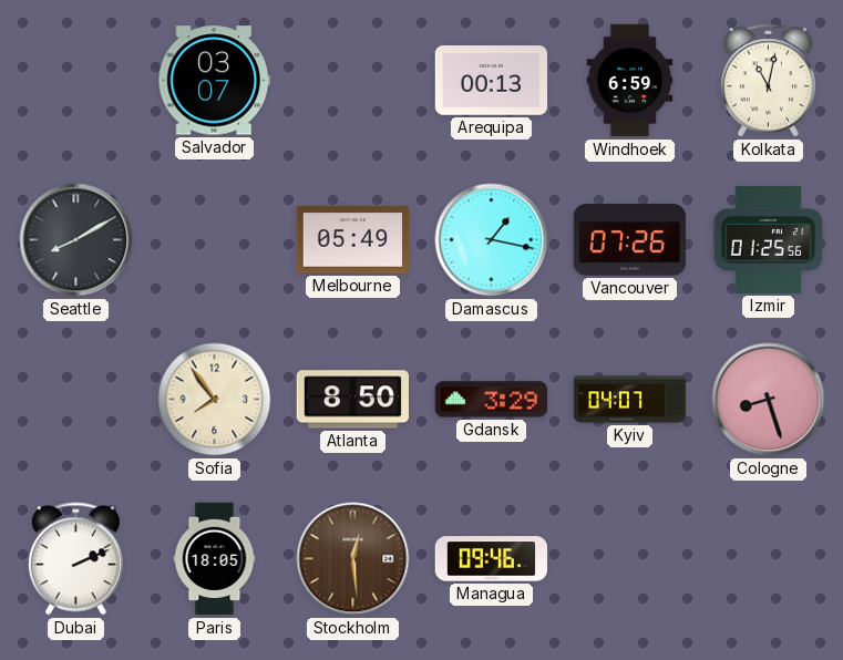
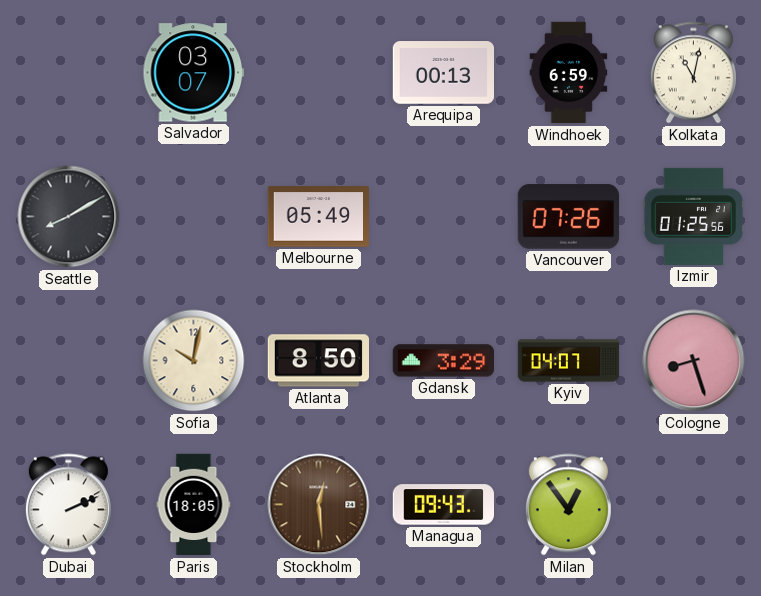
Damascus: 1:17 -> none
Sofia: 7:54 -> 10:02
Managua: 09:46 -> 09:43
Milan: none -> 12:54
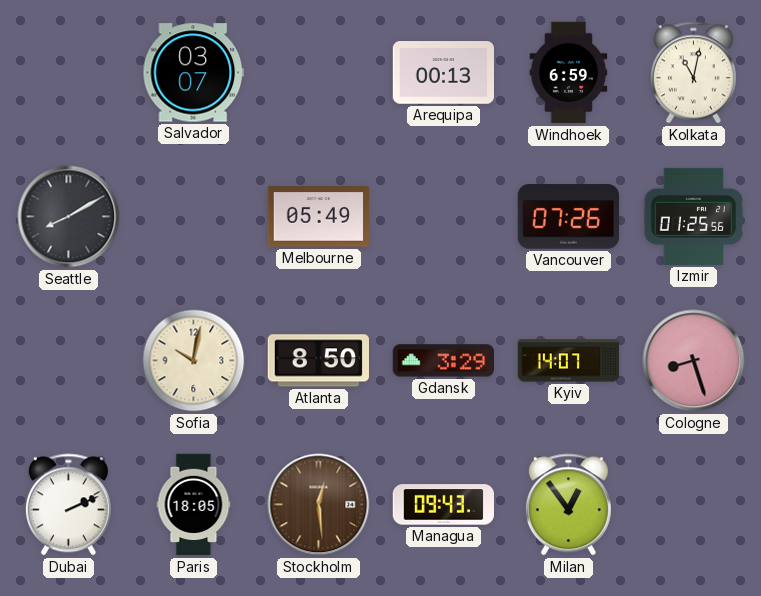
Kyiv: 04:07 -> 14:07
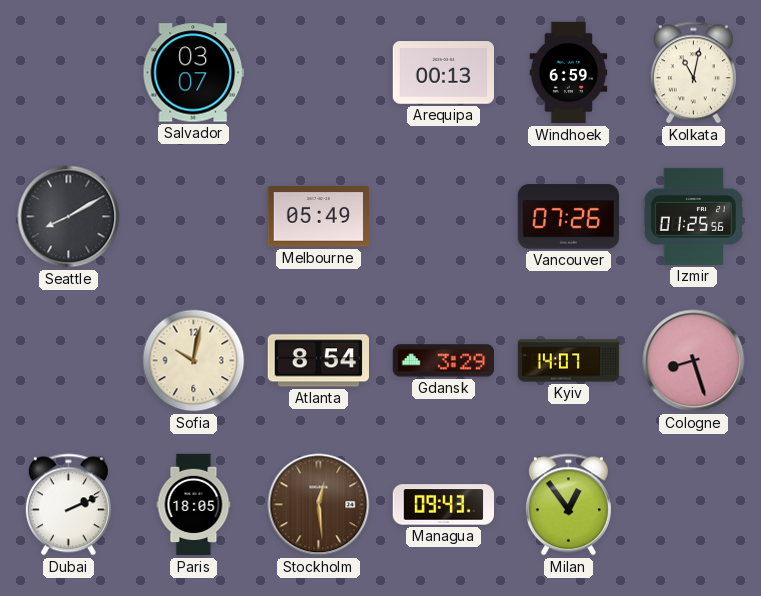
Atlanta: 8:50 -> 8:54
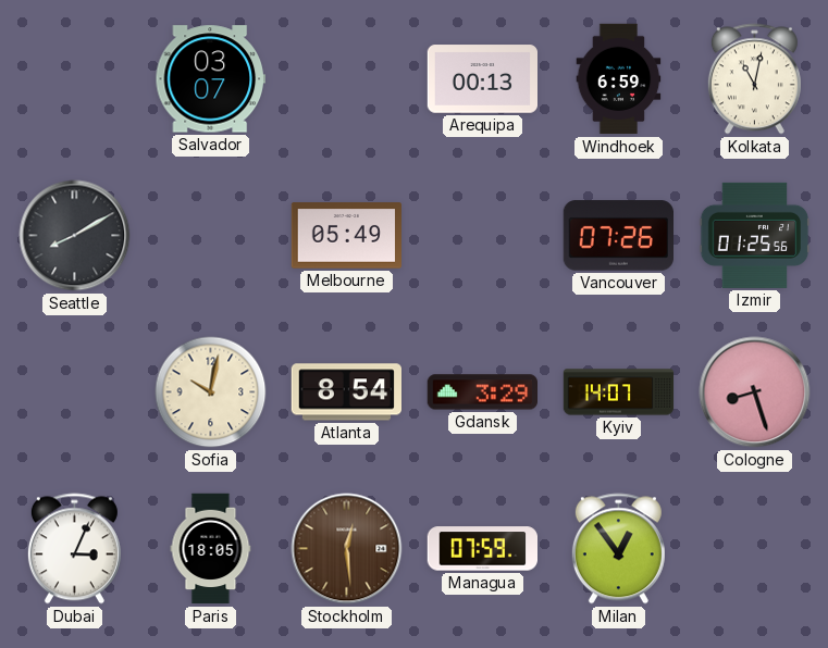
Dubai: 2:11 -> 3:04
Managua: 09:43 -> 07:59
